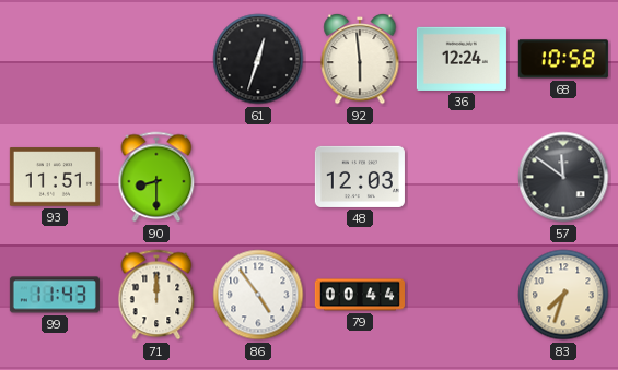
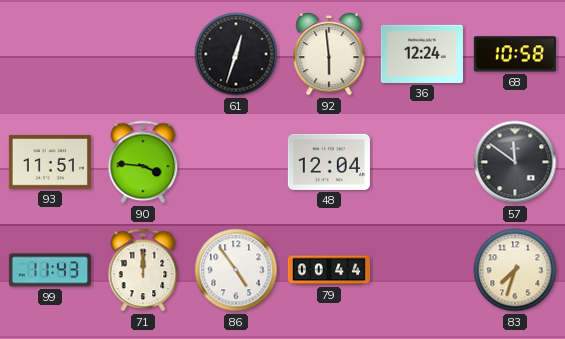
90: 8:30 -> 3:46
48: 12:03 -> 12:04
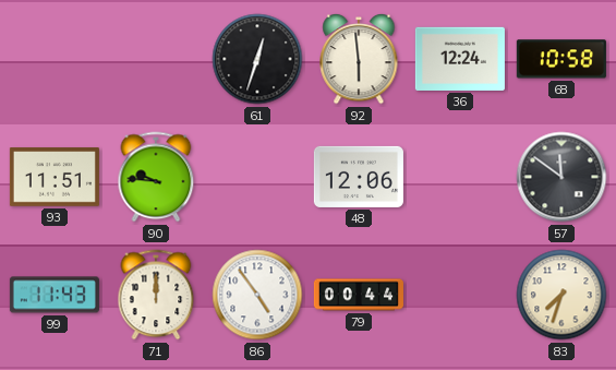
90: 3:46 -> 9:46
48: 12:04 -> 12:06
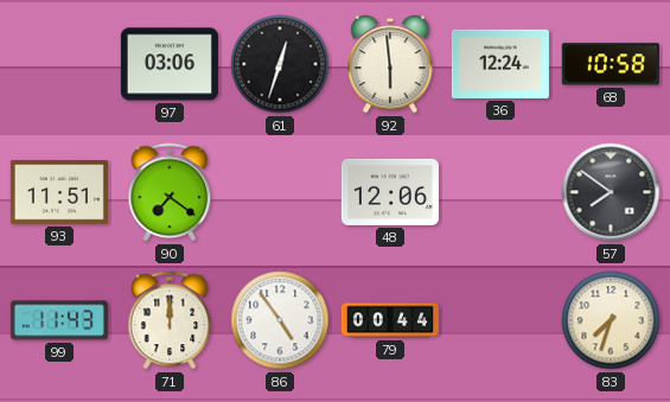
97: none -> 03:06
90: 9:46 -> 7:21
57: 11:51 -> 7:51
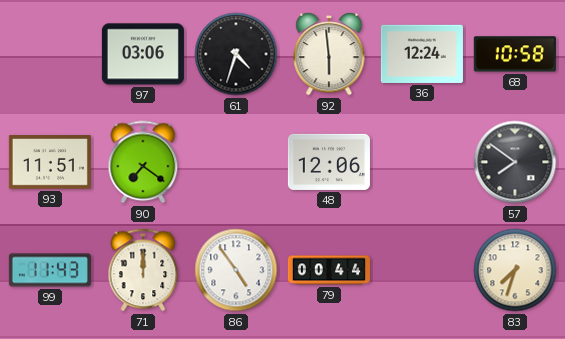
61: 12:33 -> 4:33
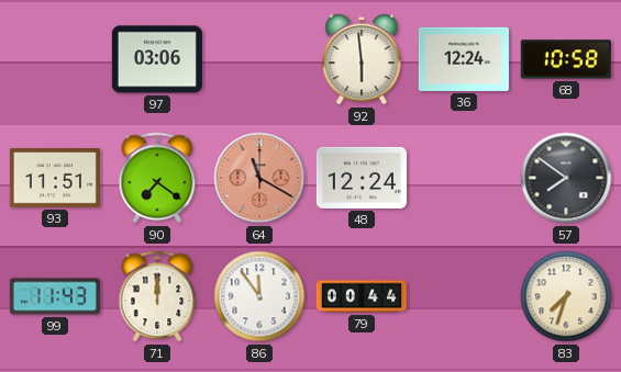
61: 4:33 -> none
64: none -> 11:20
48: 12:06 -> 12:24
86: 4:54 -> 11:54
